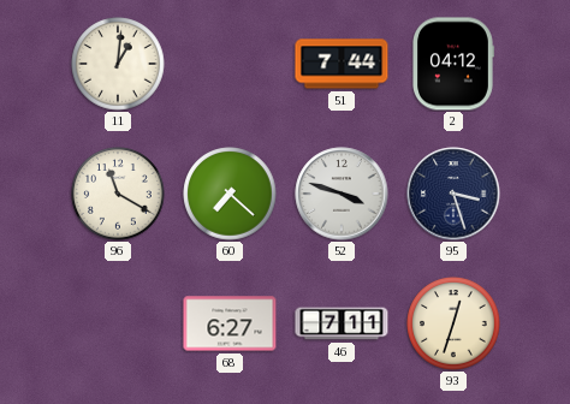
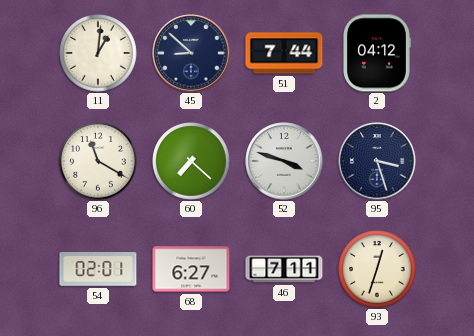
45: none -> 8:52
54: none -> 02:01
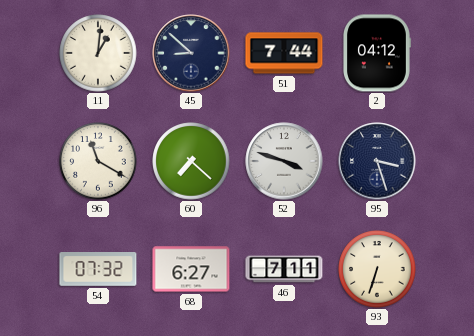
54: 02:01 -> 07:32
93: 12:33 -> 6:33
